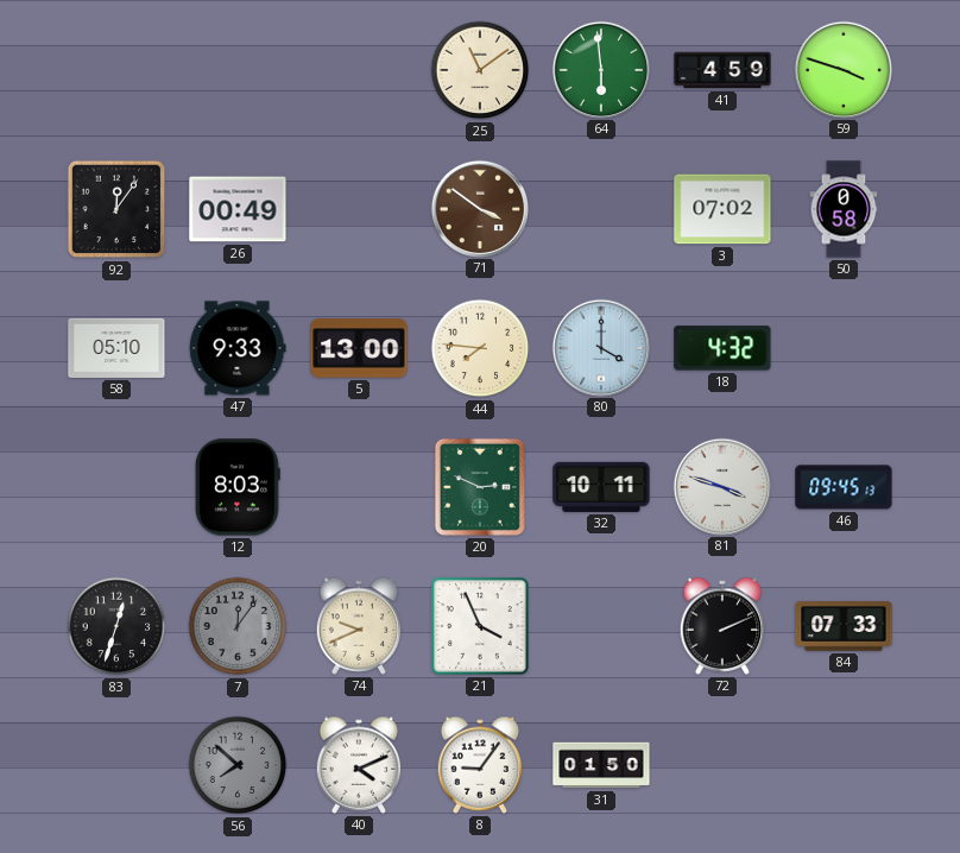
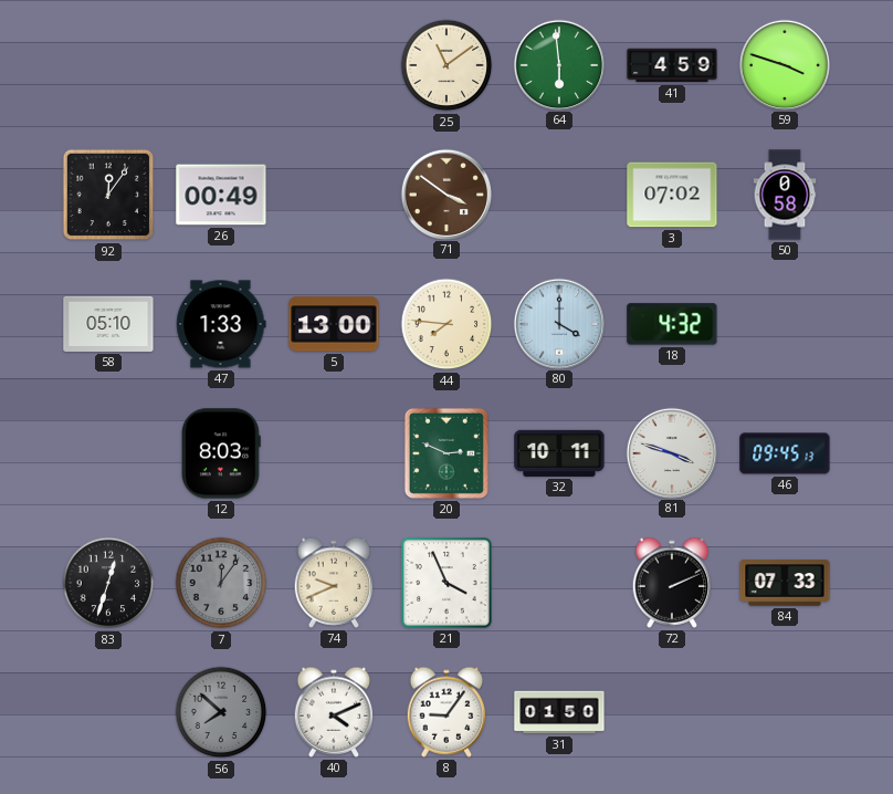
47: 9:33 -> 1:33
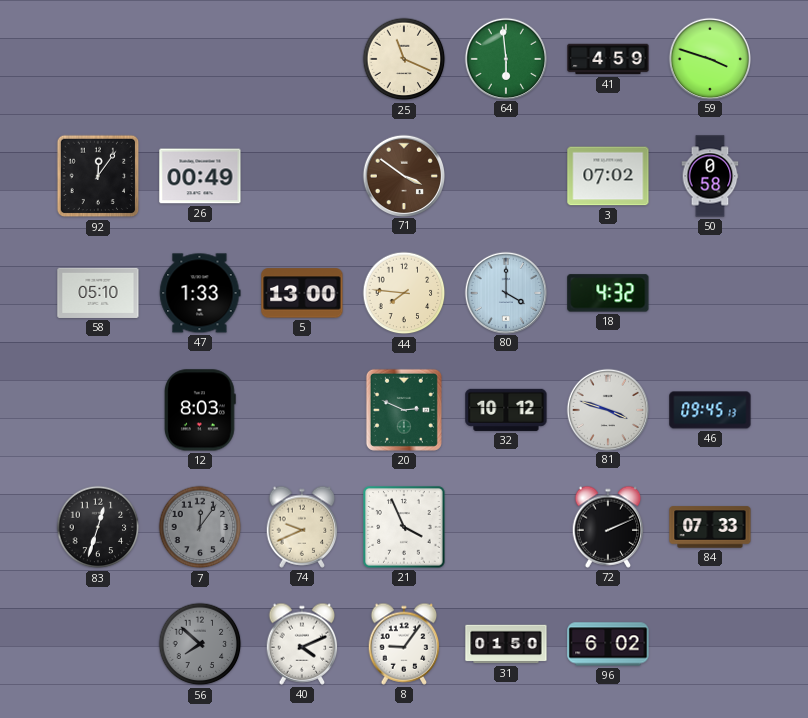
25: 11:09 -> 11:19
32: 10:11 -> 10:12
96: none -> 6:02
